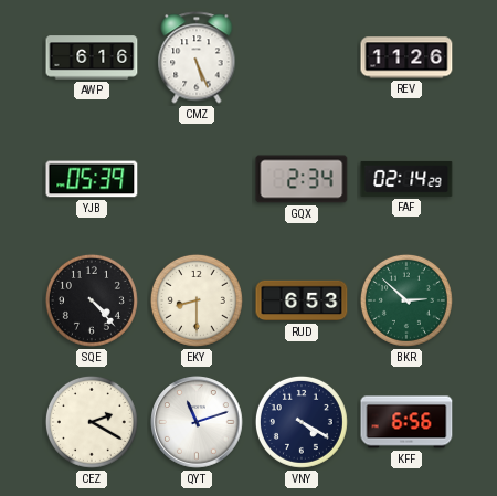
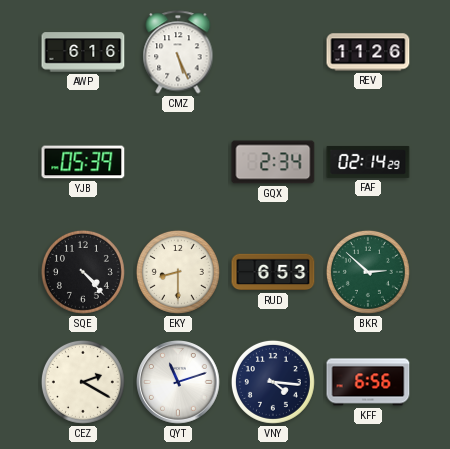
VNY: 4:20 -> 4:16
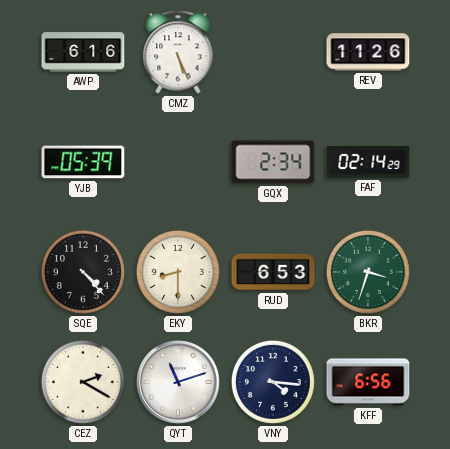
BKR: 2:52 -> 3:33
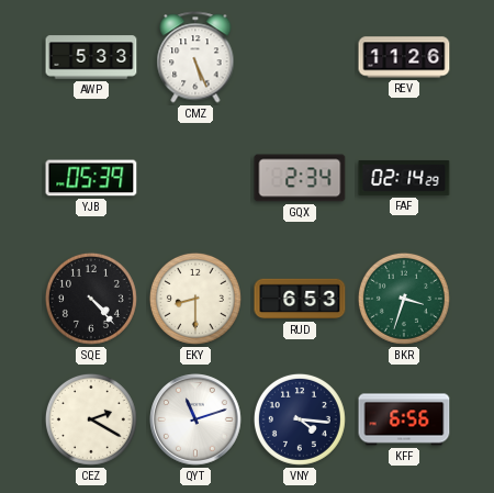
AWP: 6:16 -> 5:33
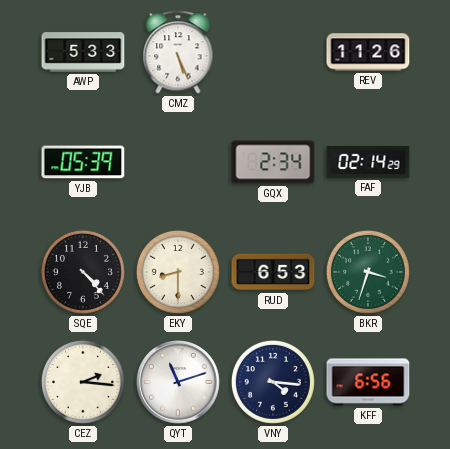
CEZ: 2:20 -> 2:16
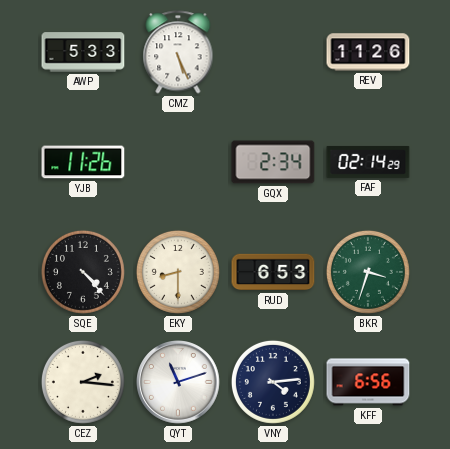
YJB: 05:39 -> 11:26
VNY: 4:16 -> 4:14
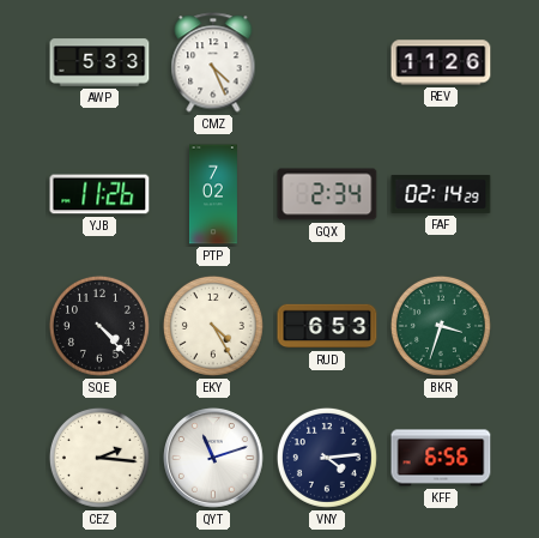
CMZ: 5:26 -> 4:26
PTP: none -> 7:02
EKY: 8:30 -> 4:25
